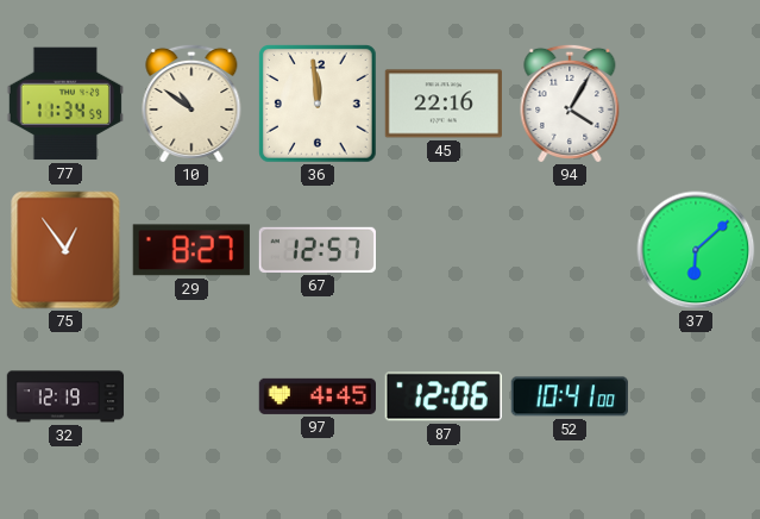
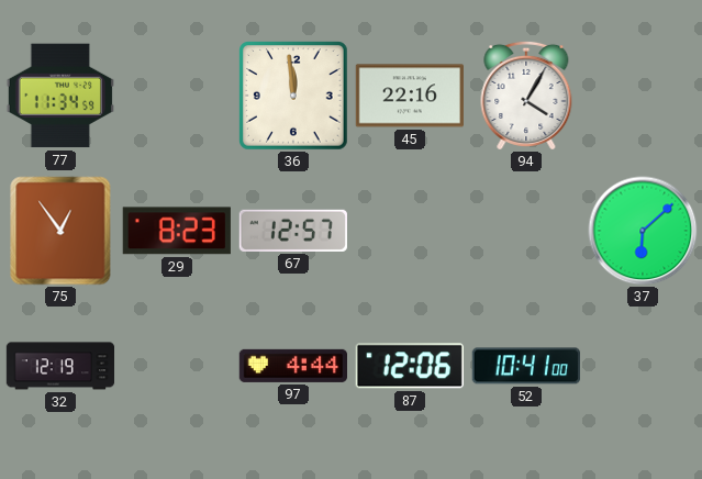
10: 10:51 -> none
29: 8:27 -> 8:23
97: 4:45 -> 4:44
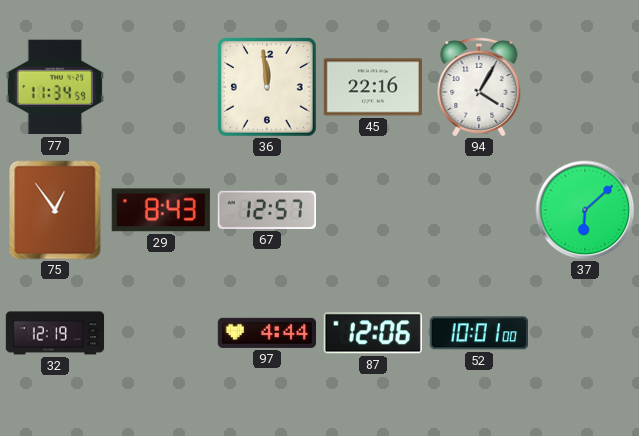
29: 8:23 -> 8:43
52: 10:41 -> 10:01
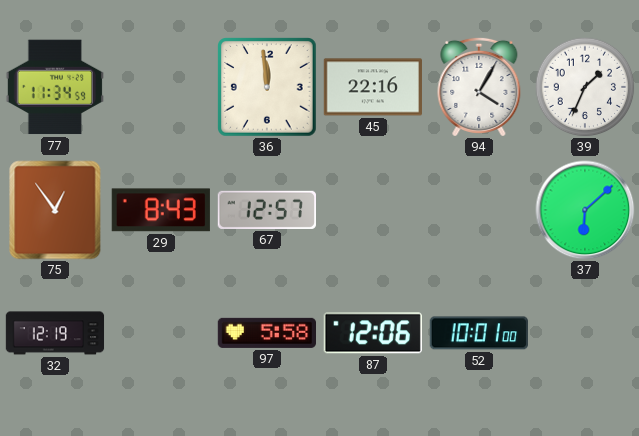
39: none -> 1:34
97: 4:44 -> 5:58
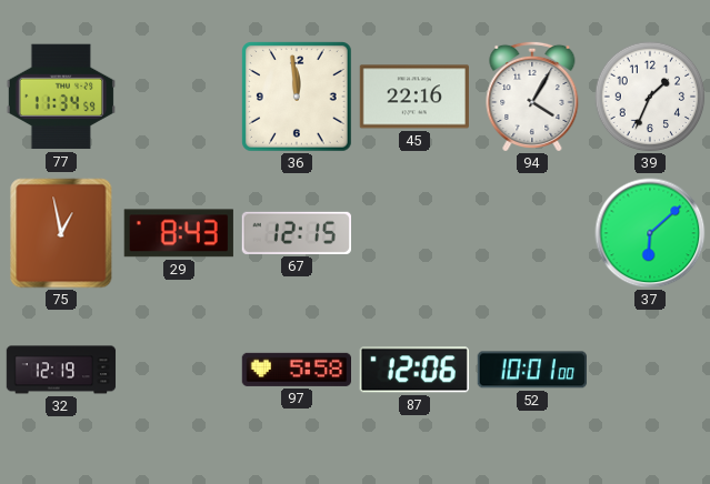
75: 12:54 -> 12:58
67: 12:57 -> 12:15
